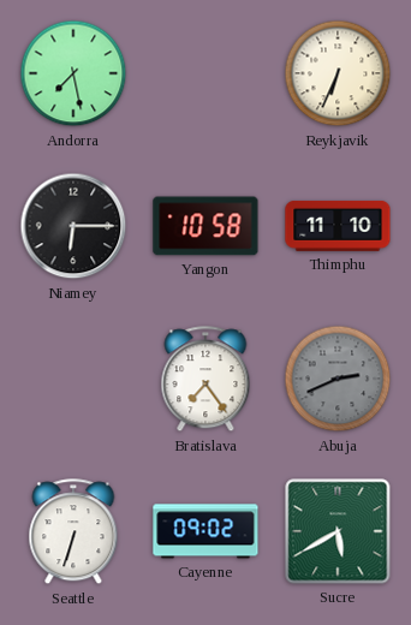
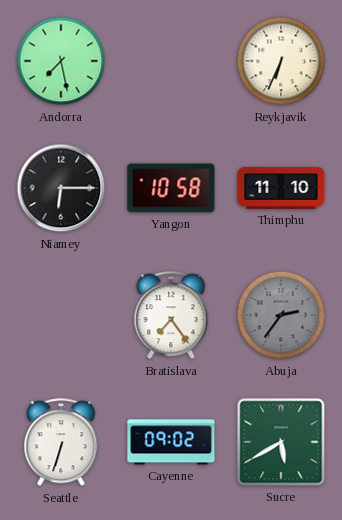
Abuja: 2:41 -> 2:36
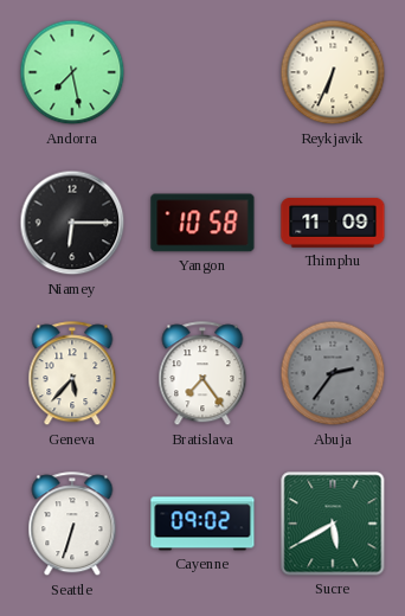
Thimphu: 11:10 -> 11:09
Geneva: none -> 5:37
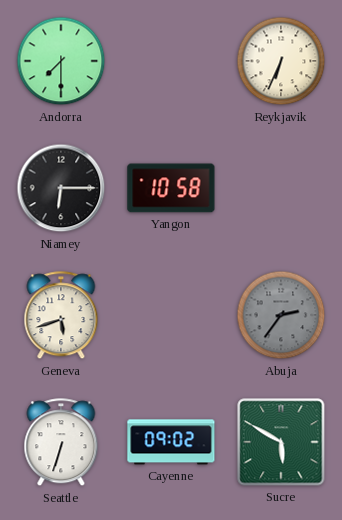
Andorra: 7:28 -> 7:30
Thimphu: 11:09 -> none
Geneva: 5:37 -> 5:42
Bratislava: 7:24 -> none
Sucre: 5:40 -> 5:50
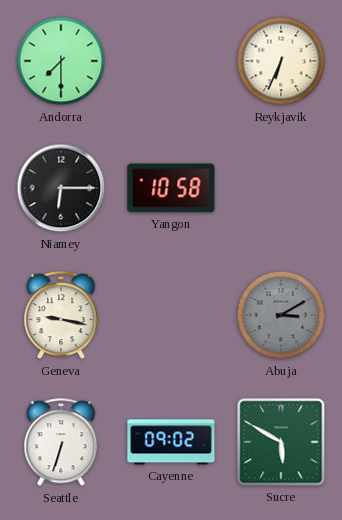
Geneva: 5:42 -> 9:17
Abuja: 2:36 -> 3:10
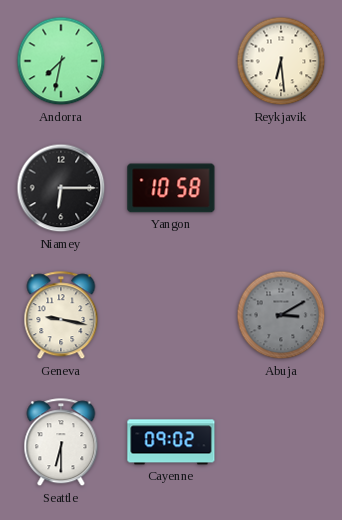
Andorra: 7:30 -> 7:32
Reykjavik: 6:34 -> 6:29
Seattle: 6:33 -> 6:30
Sucre: 5:50 -> none
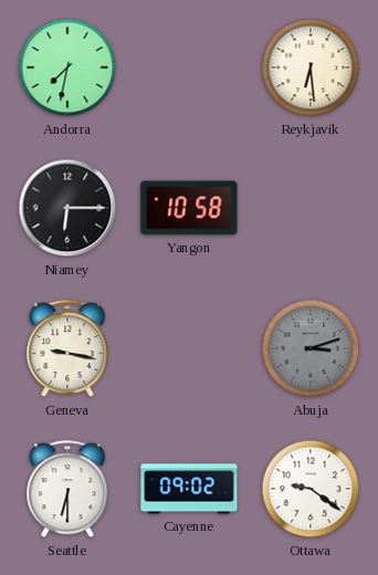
Abuja: 3:10 -> 3:12
Ottawa: none -> 9:21
